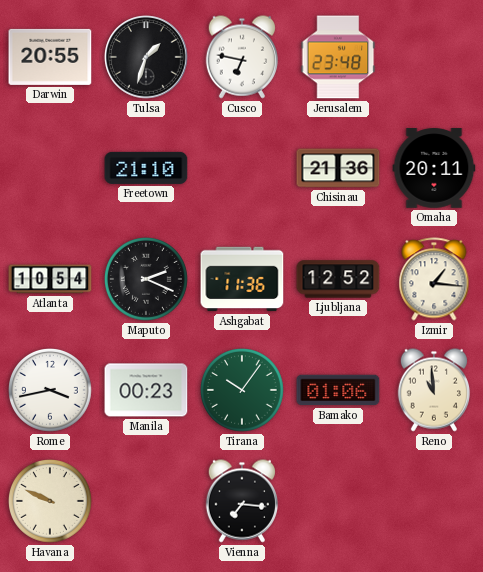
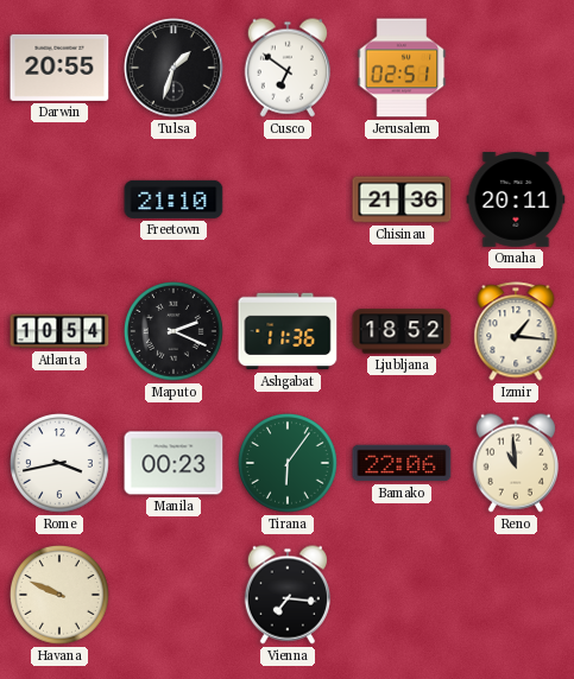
Cusco: 6:47 -> 6:51
Jerusalem: 23:48 -> 02:51
Ljubljana: 12:52 -> 18:52
Tirana: 10:06 -> 6:06
Bamako: 01:06 -> 22:06
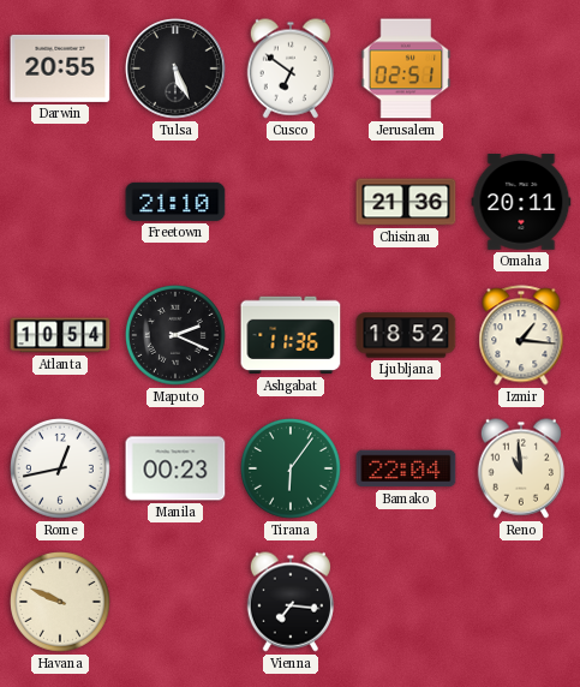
Tulsa: 1:33 -> 5:26
Rome: 3:43 -> 12:43
Bamako: 22:06 -> 22:04
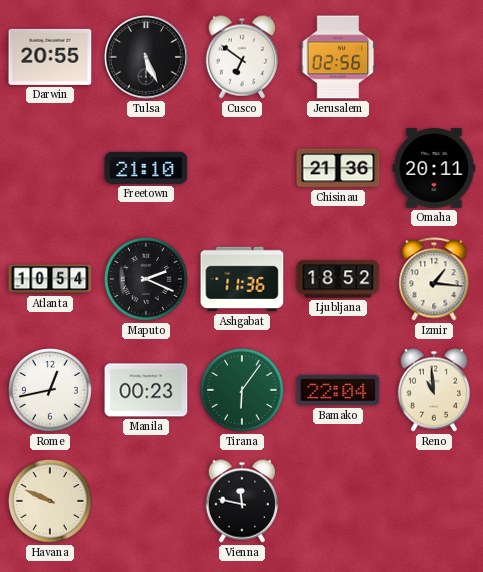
Jerusalem: 02:51 -> 02:56
Vienna: 7:16 -> 11:47
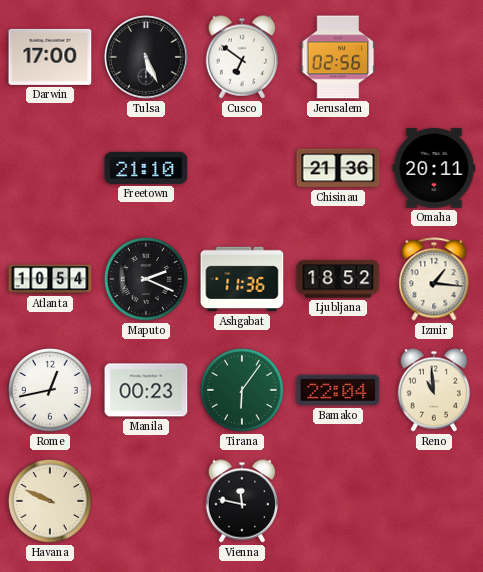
Darwin: 20:55 -> 17:00
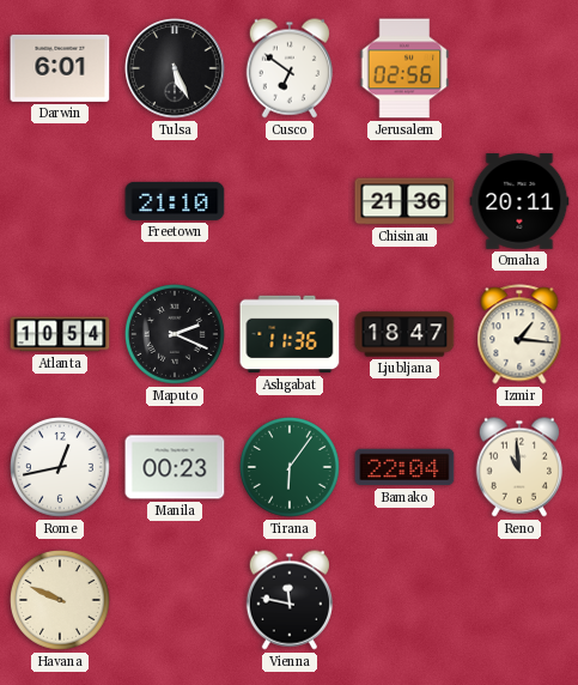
Darwin: 17:00 -> 6:01
Ljubljana: 18:52 -> 18:47
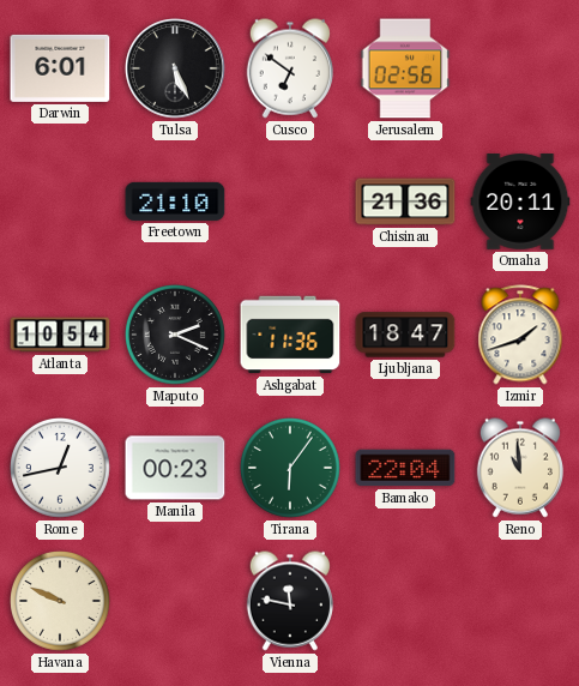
Izmir: 1:16 -> 1:42
